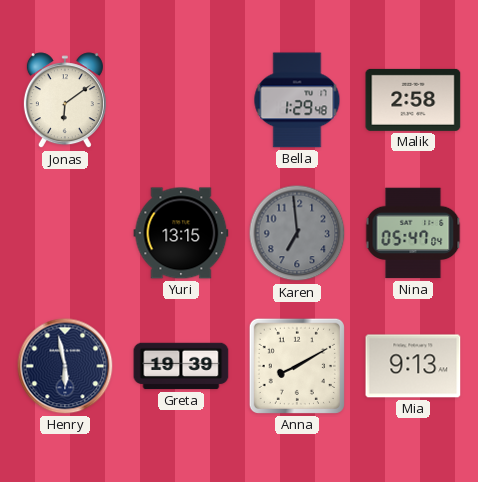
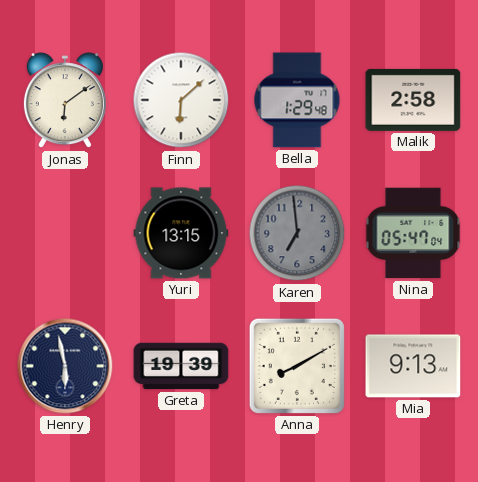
Finn: none -> 6:08
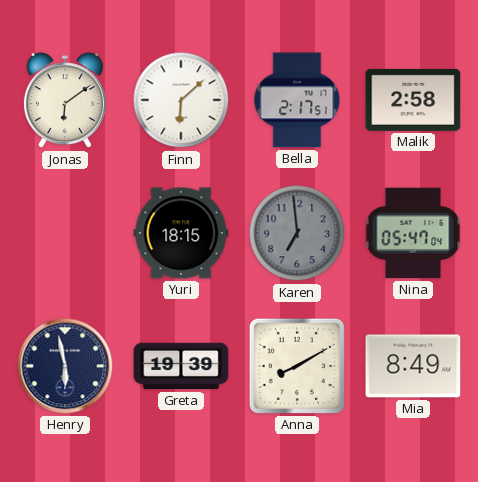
Bella: 1:29 -> 2:17
Yuri: 13:15 -> 18:15
Mia: 9:13 -> 8:49
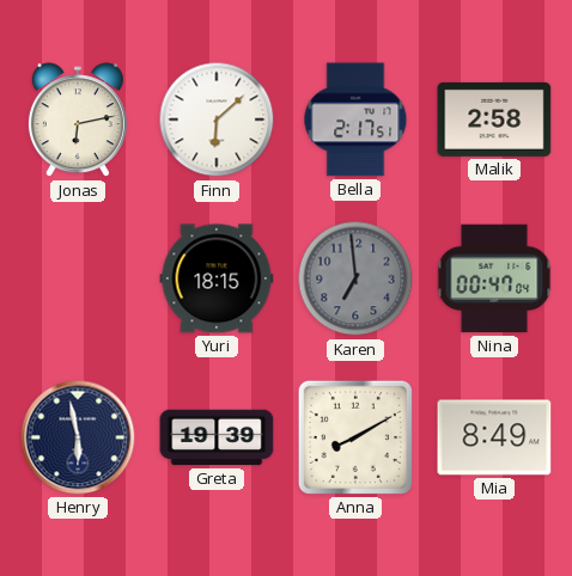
Jonas: 6:09 -> 6:13
Nina: 05:47 -> 00:47
